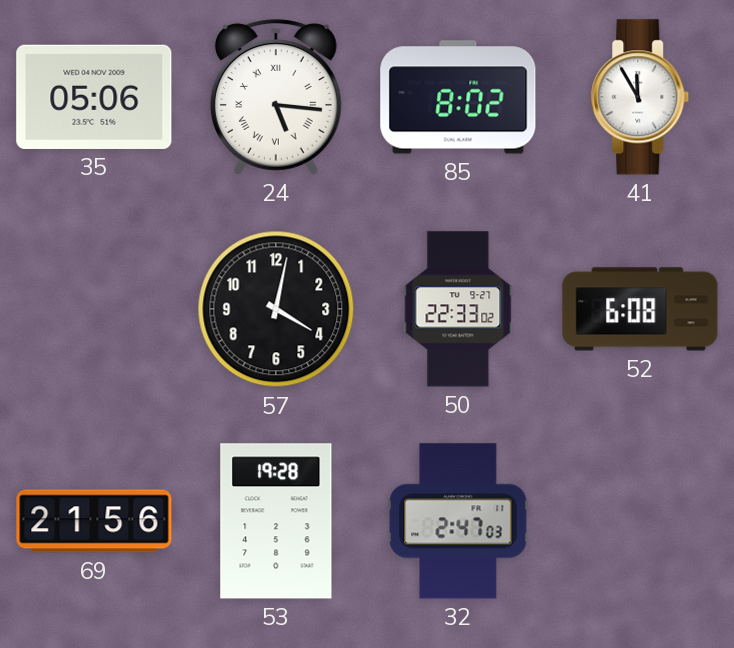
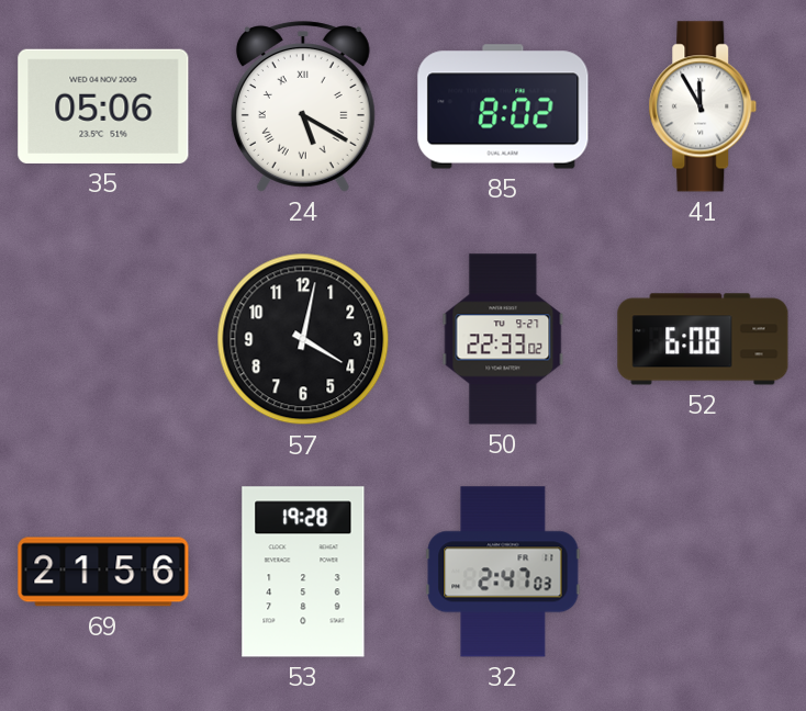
24: 5:16 -> 5:20
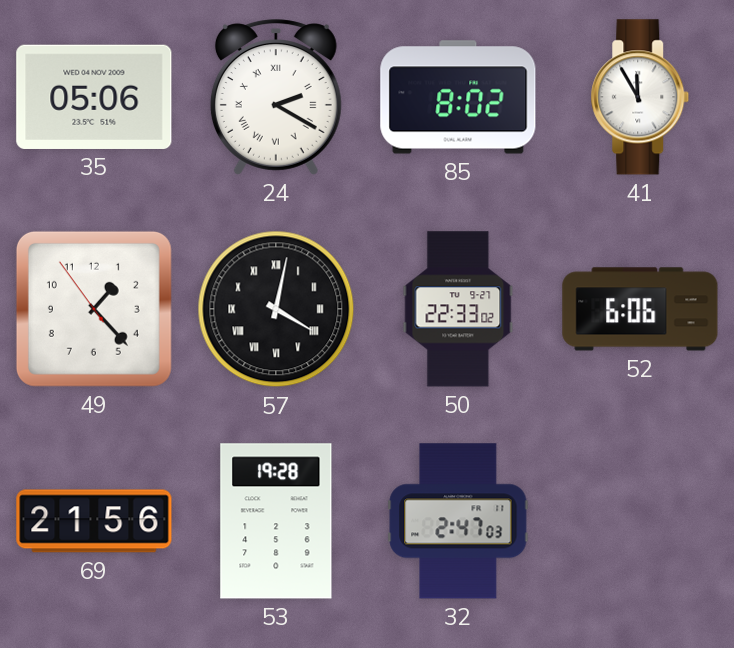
24: 5:20 -> 2:20
49: none -> 1:22
57 numerals: Arabic -> Roman
52: 6:08 -> 6:06
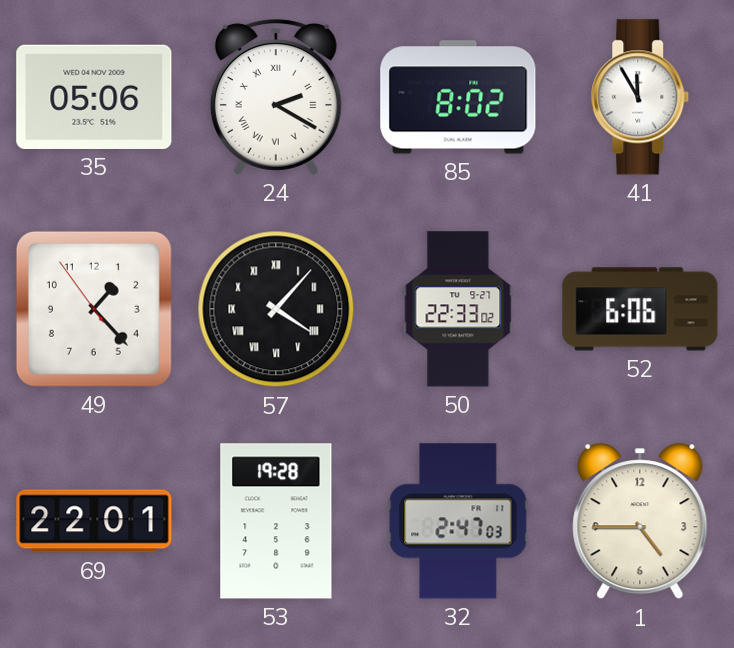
57: 4:02 -> 4:07
69: 21:56 -> 22:01
1: none -> 4:45
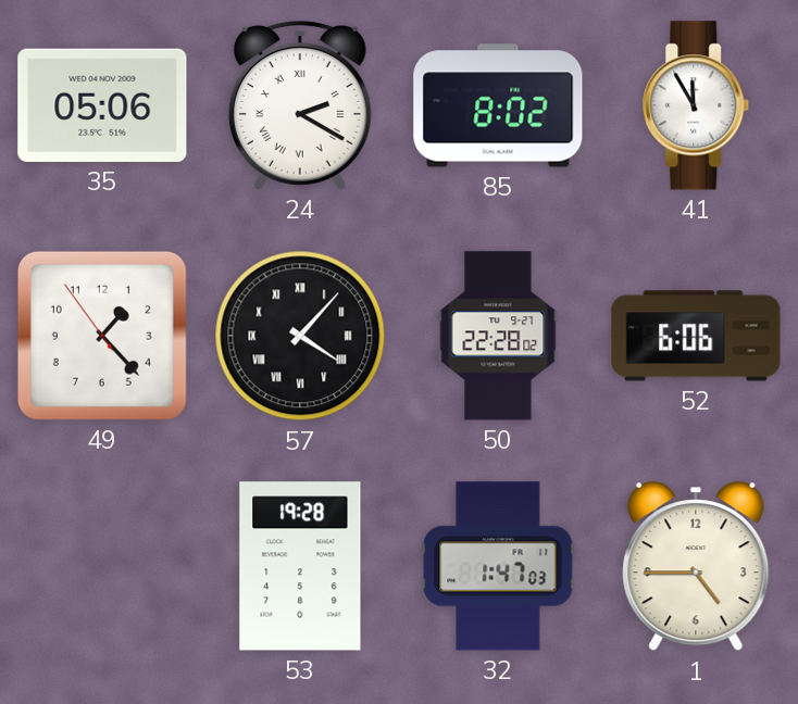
50: 22:33 -> 22:28
69: 22:01 -> none
32: 2:47 -> 1:47
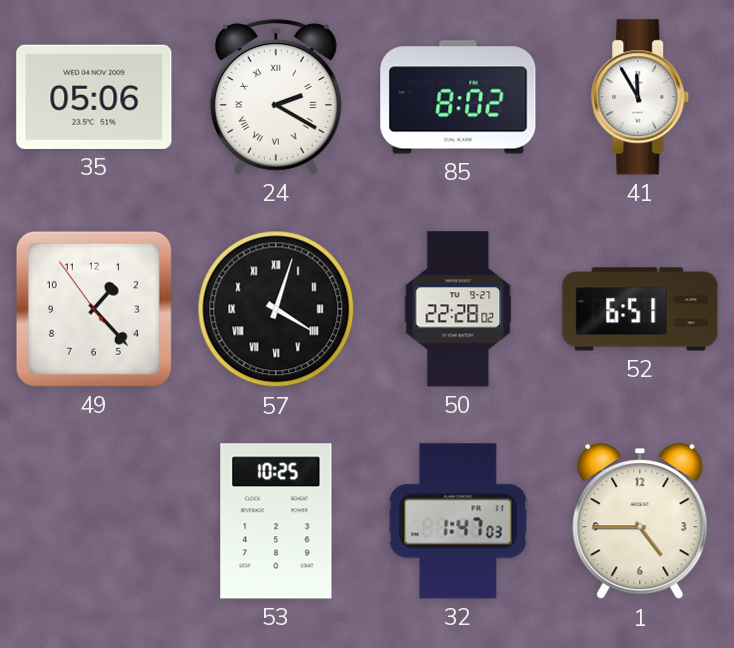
57: 4:07 -> 4:03
52: 6:06 -> 6:51
53: 19:28 -> 10:25
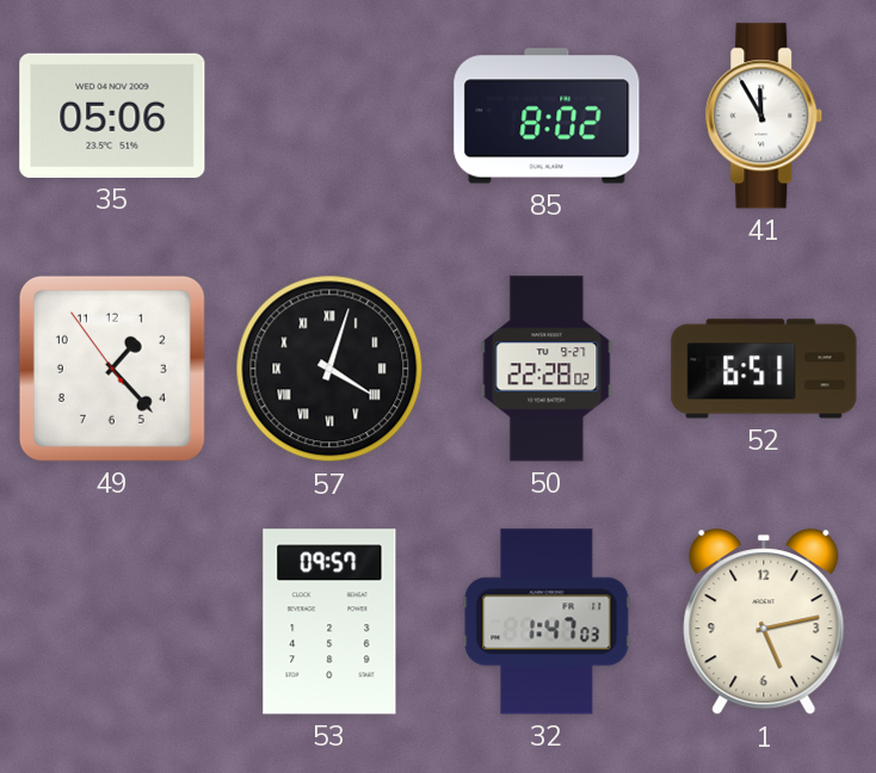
24: 2:20 -> none
53: 10:25 -> 09:57
1: 4:45 -> 5:13
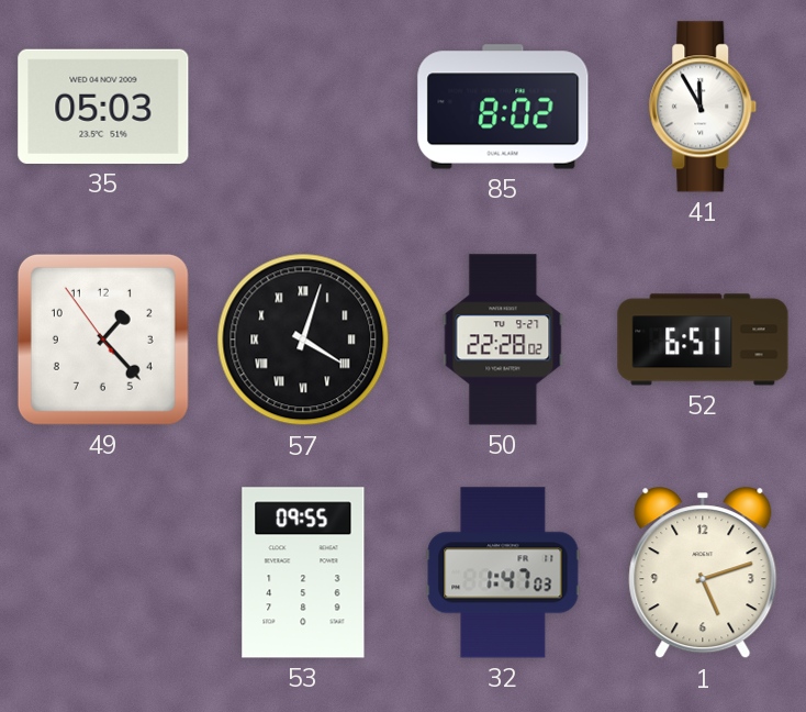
35: 05:06 -> 05:03
53: 09:57 -> 09:55
1: 5:13 -> 5:12
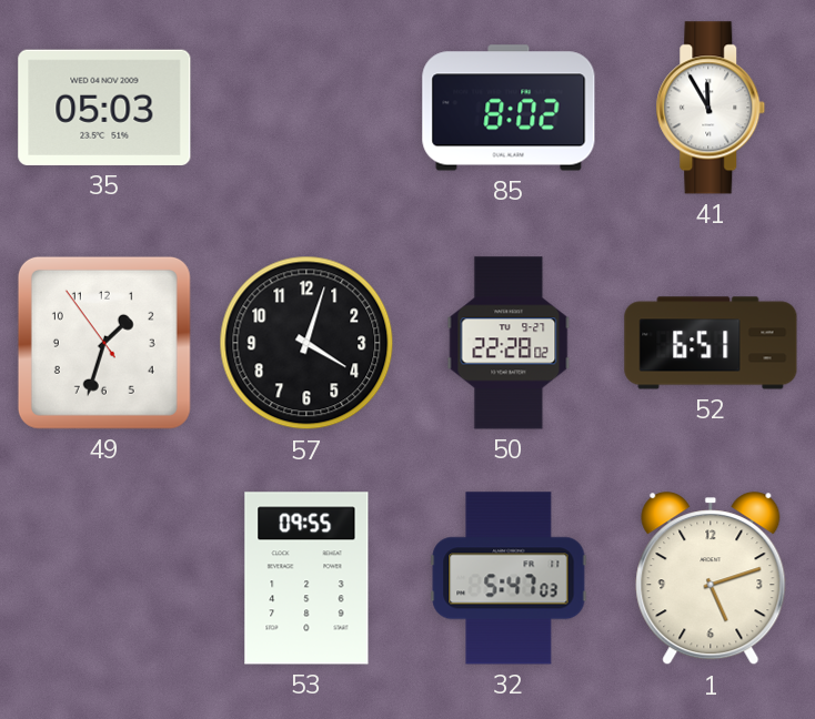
49: 1:22 -> 1:32
57 numerals: Roman -> Arabic
32: 1:47 -> 5:47
